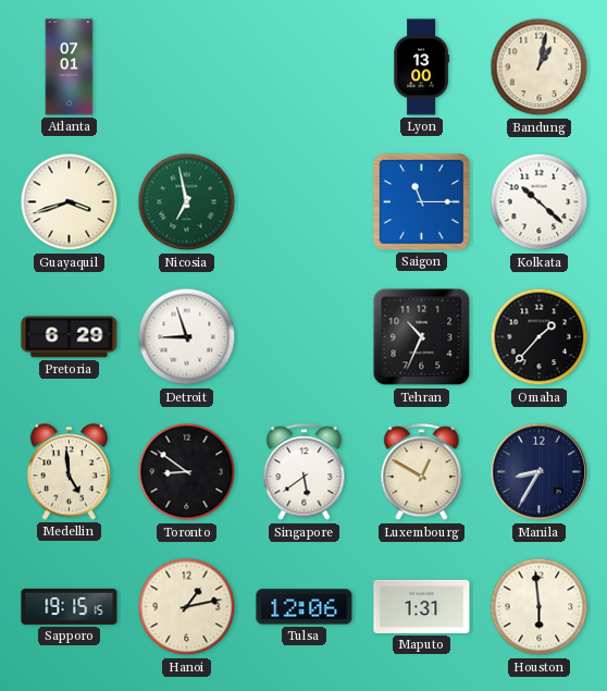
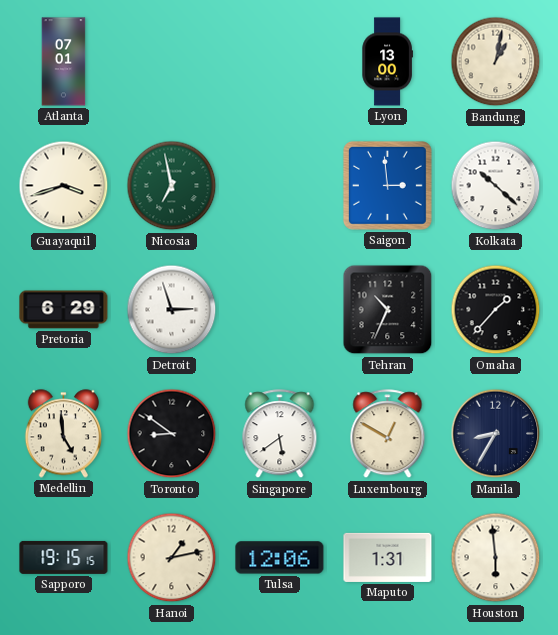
Saigon: 11:15 -> 2:59
Detroit: 8:57 -> 2:57
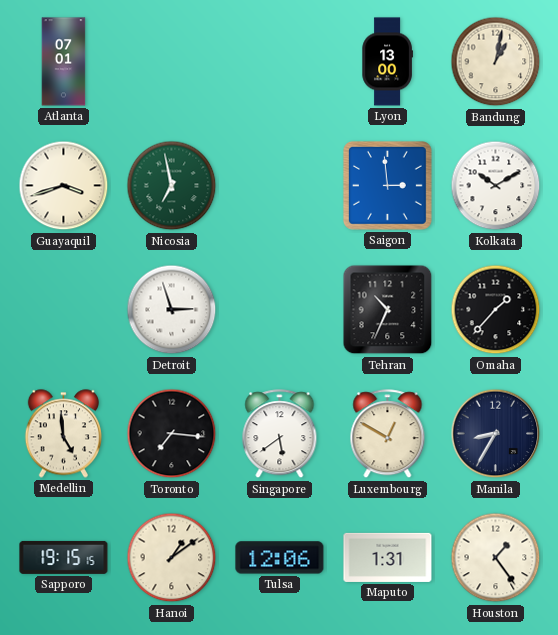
Kolkata: 10:22 -> 10:10
Pretoria: 6:29 -> none
Toronto: 8:51 -> 7:16
Hanoi: 1:13 -> 1:09
Houston: 5:59 -> 1:24
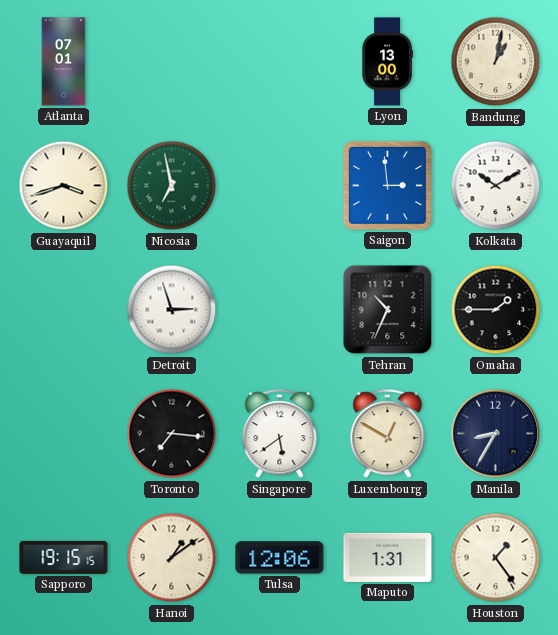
Omaha: 1:37 -> 1:45
Medellin: 4:59 -> none
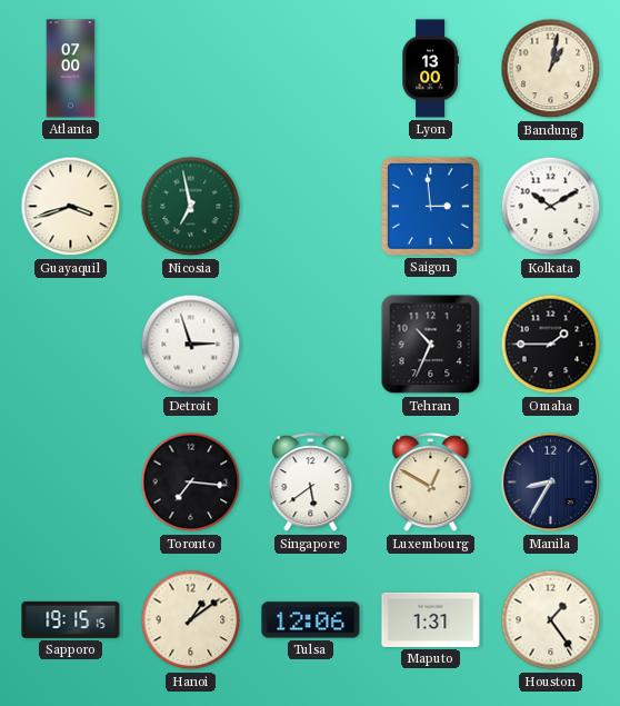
Atlanta: 07:01 -> 07:00
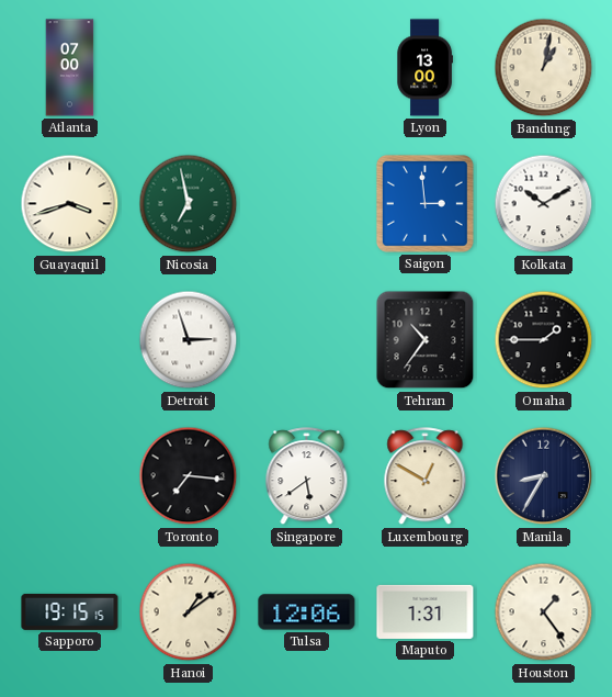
Tehran: 10:34 -> 10:36
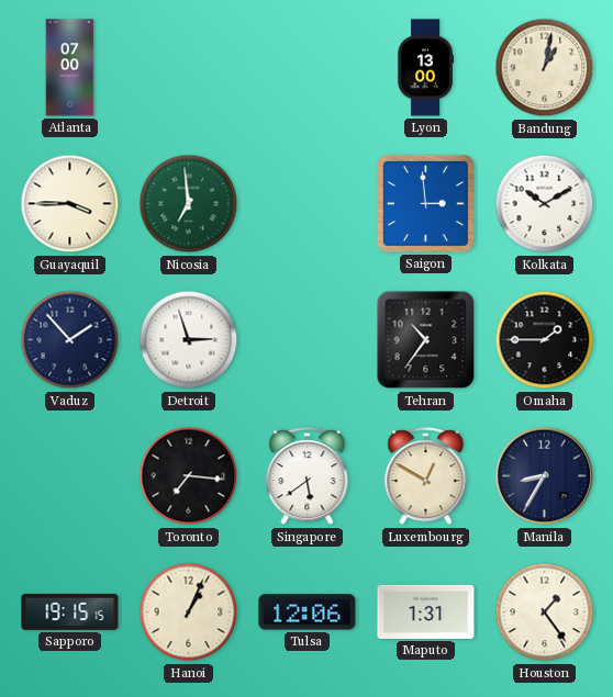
Guayaquil: 3:42 -> 3:45
Nicosia: 6:58 -> 6:59
Vaduz: none -> 1:53
Hanoi: 1:09 -> 1:04
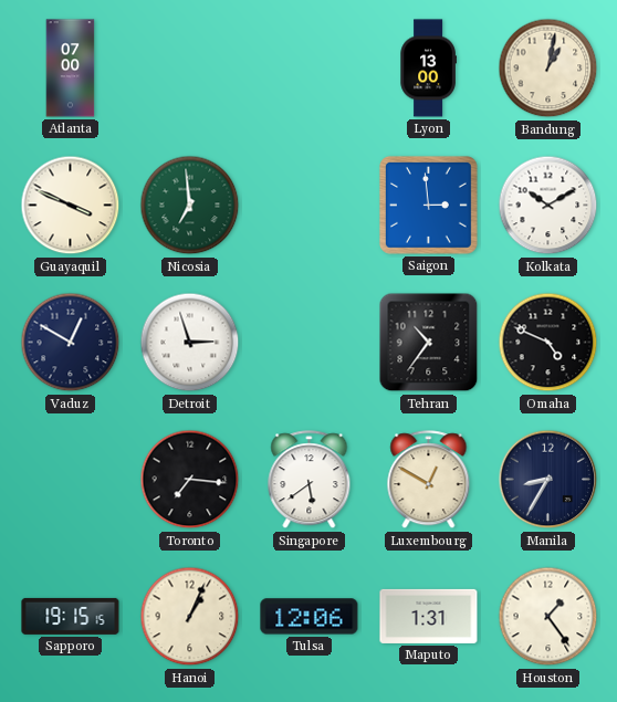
Guayaquil: 3:45 -> 3:49
Vaduz: 1:53 -> 12:50
Omaha: 1:45 -> 4:49
